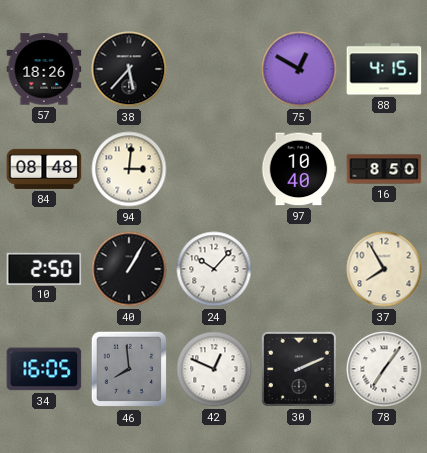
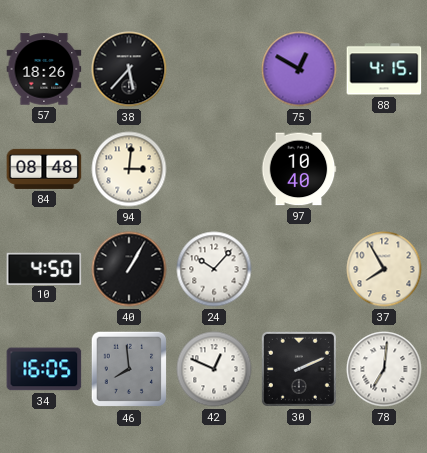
16: 8:50 -> none
10: 2:50 -> 4:50
78: 7:06 -> 7:01
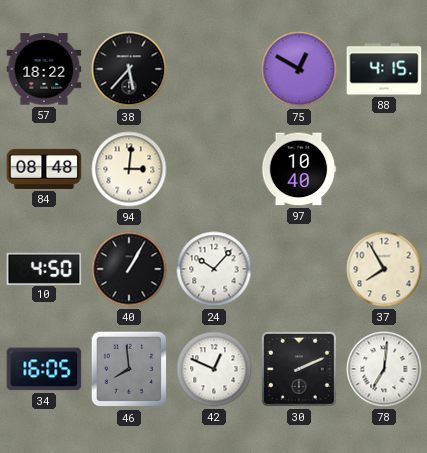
57: 18:26 -> 18:22
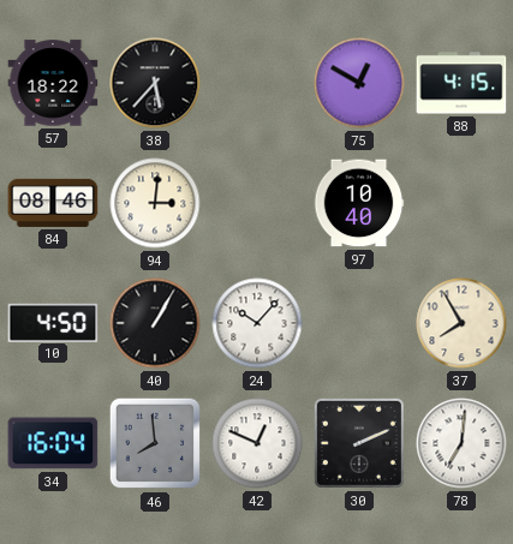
84: 08:48 -> 08:46
34: 16:05 -> 16:04
